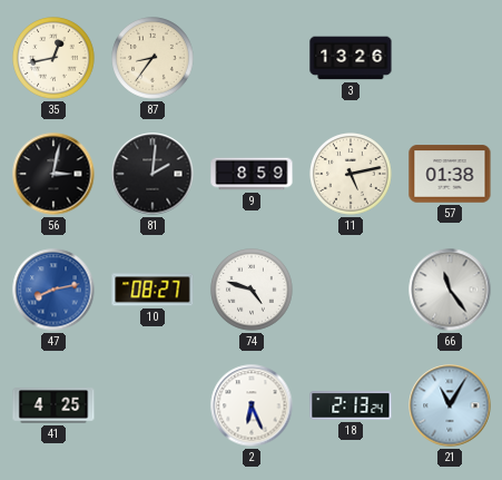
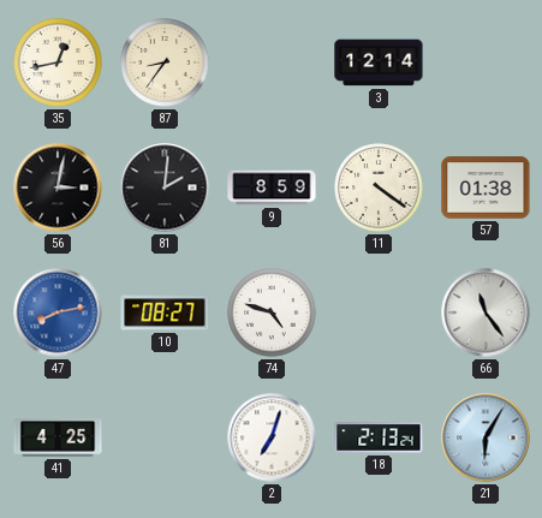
3: 13:26 -> 12:14
11: 5:13 -> 4:21
2: 6:26 -> 7:03
21: 11:05 -> 6:05
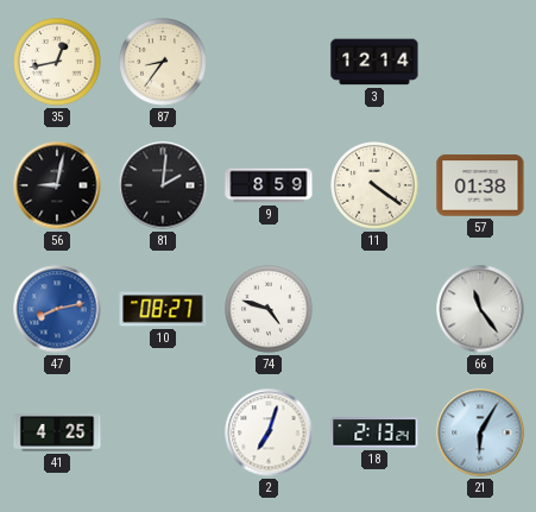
56: 3:02 -> 9:02
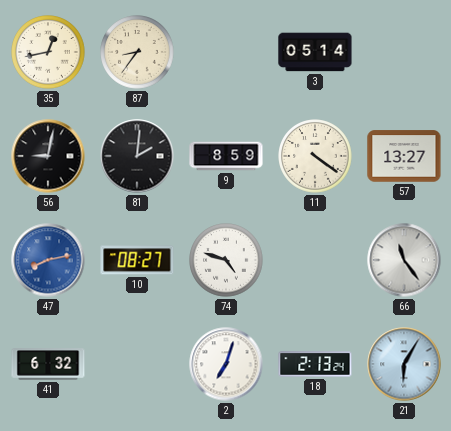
3: 12:14 -> 05:14
57: 01:38 -> 13:27
41: 4:25 -> 6:32
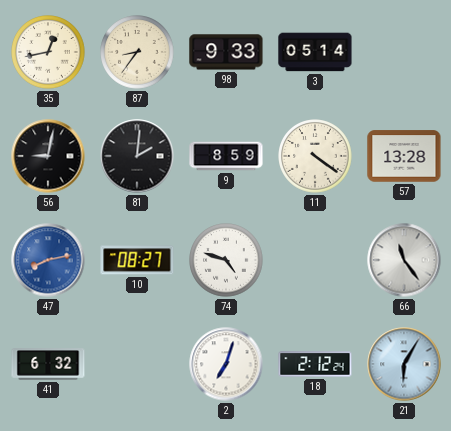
98: none -> 9:33
57: 13:27 -> 13:28
18: 2:13 -> 2:12
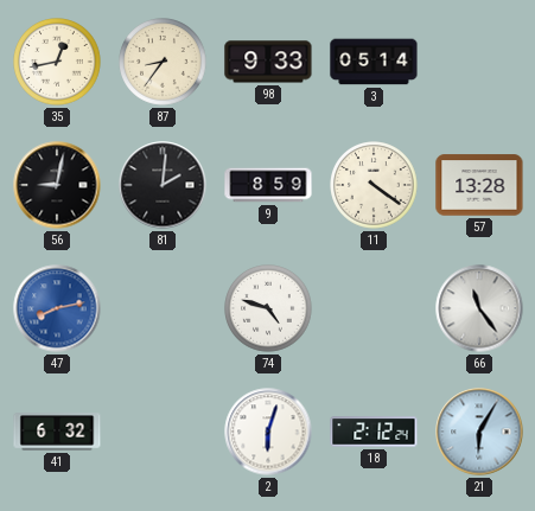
10: 08:27 -> none
2: 7:03 -> 6:03
